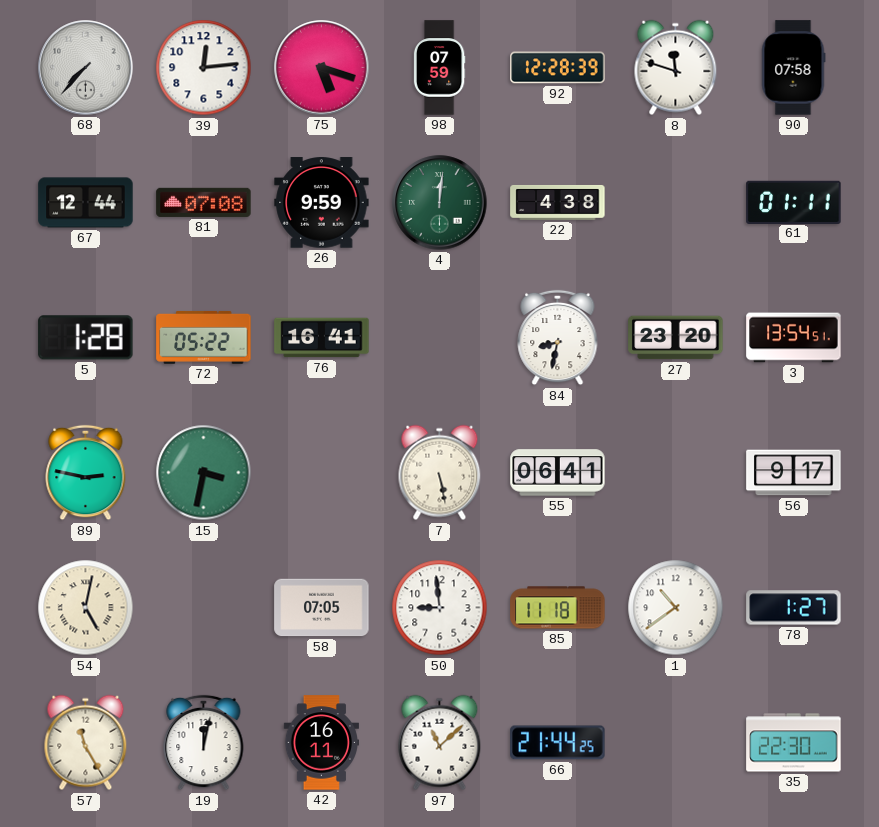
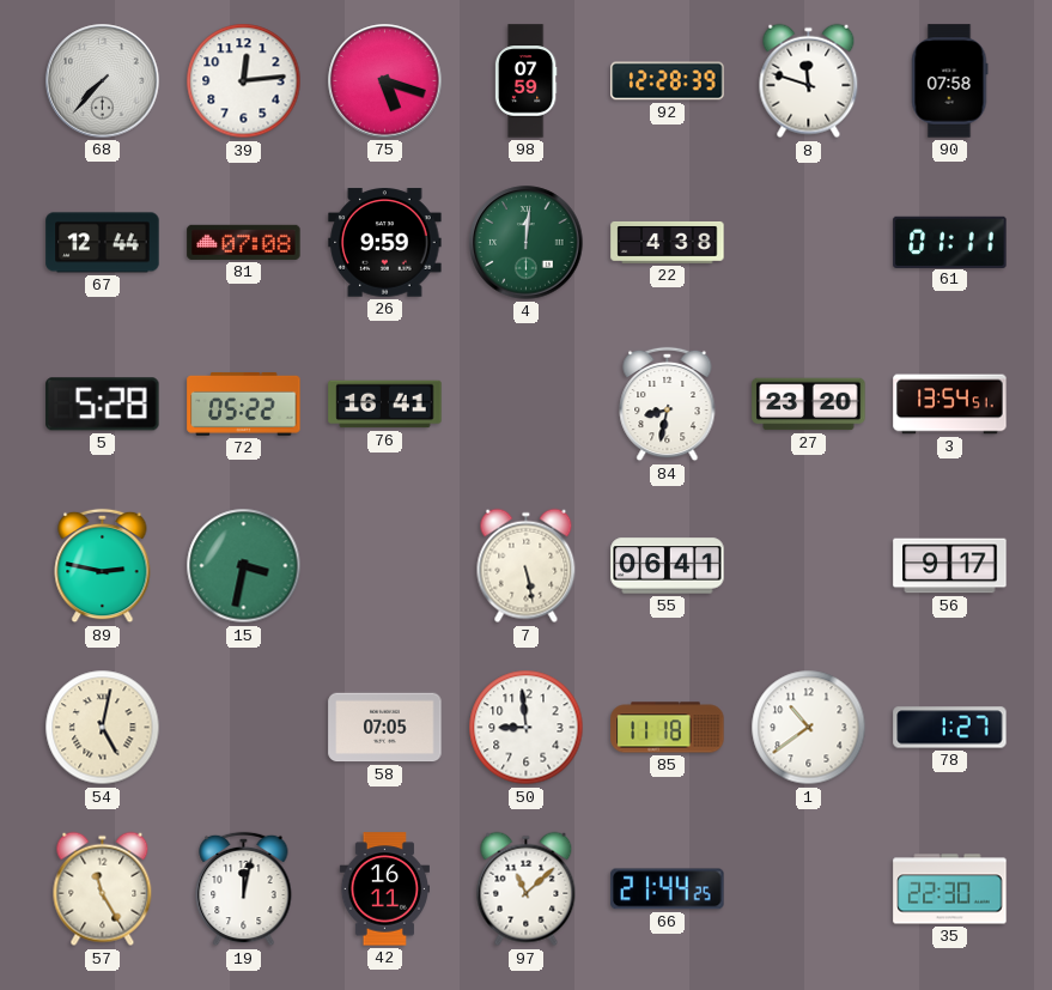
5: 1:28 -> 5:28
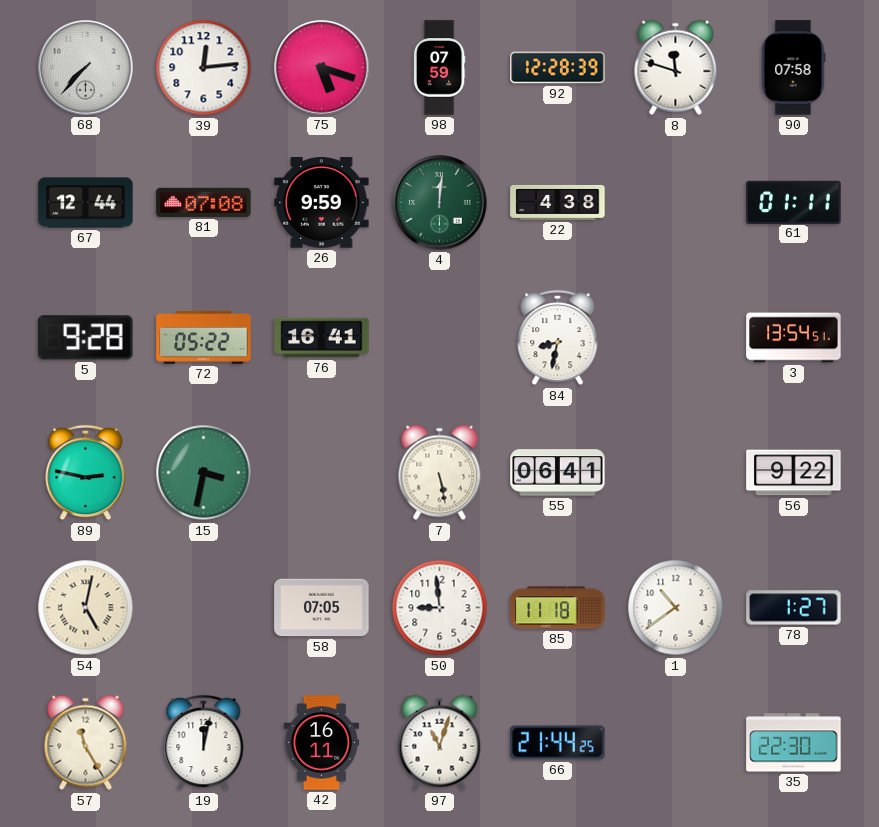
5: 5:28 -> 9:28
27: 23:20 -> none
56: 9:17 -> 9:22
97: 11:08 -> 11:03
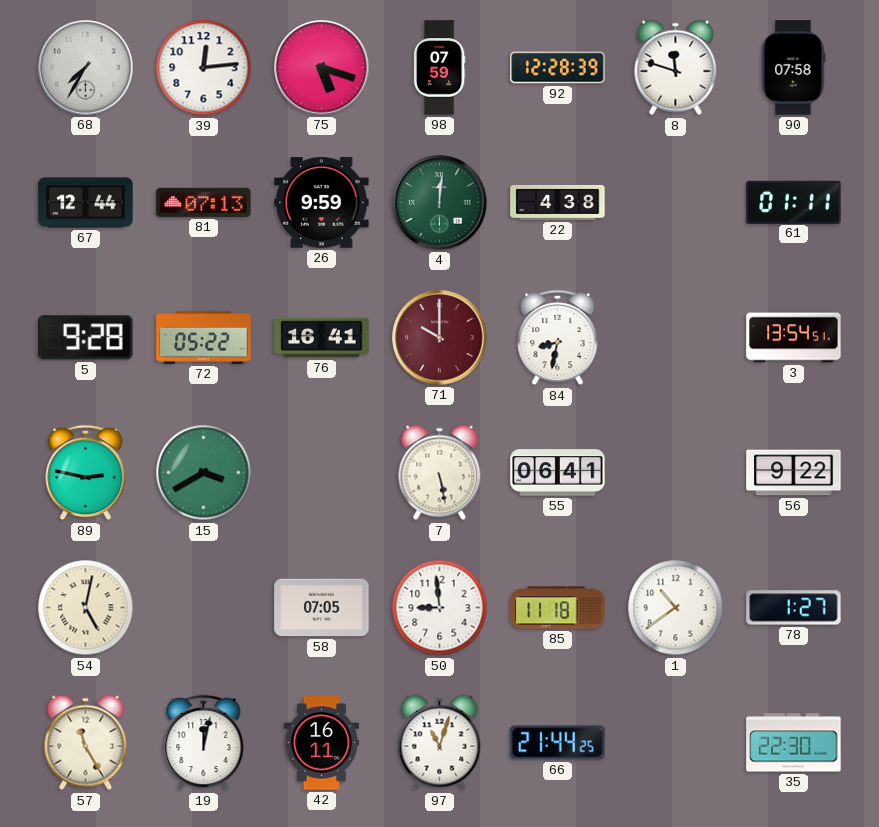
68: 7:37 -> 7:35
81: 07:08 -> 07:13
71: none -> 10:00
15: 3:32 -> 3:40
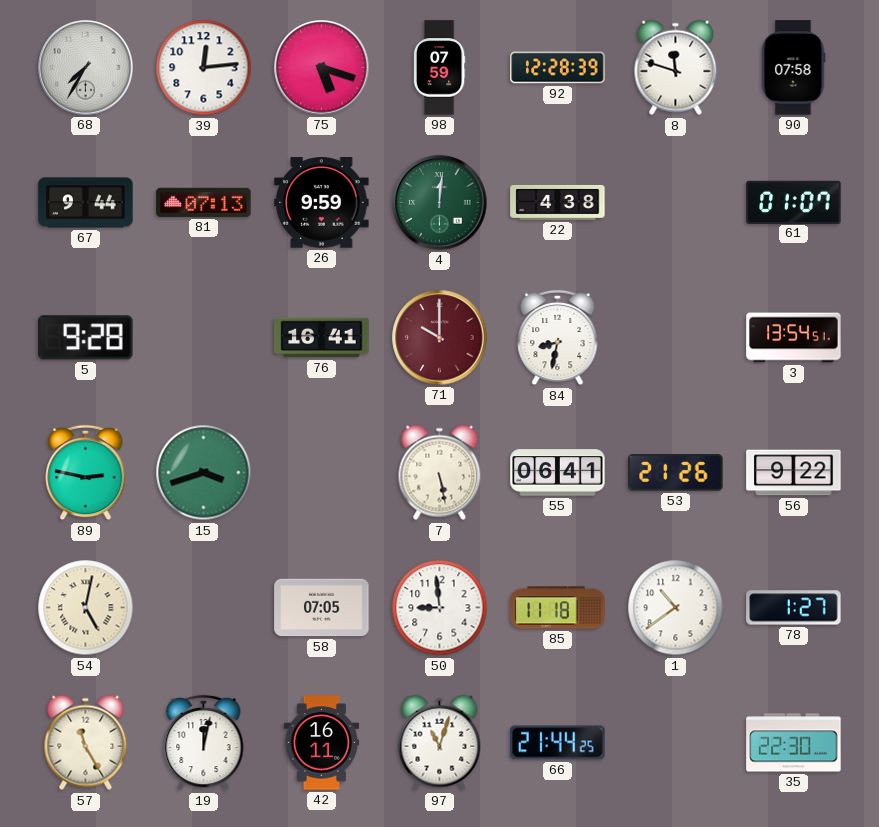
67: 12:44 -> 9:44
61: 01:11 -> 01:07
72: 05:22 -> none
15: 3:40 -> 3:42
53: none -> 21:26
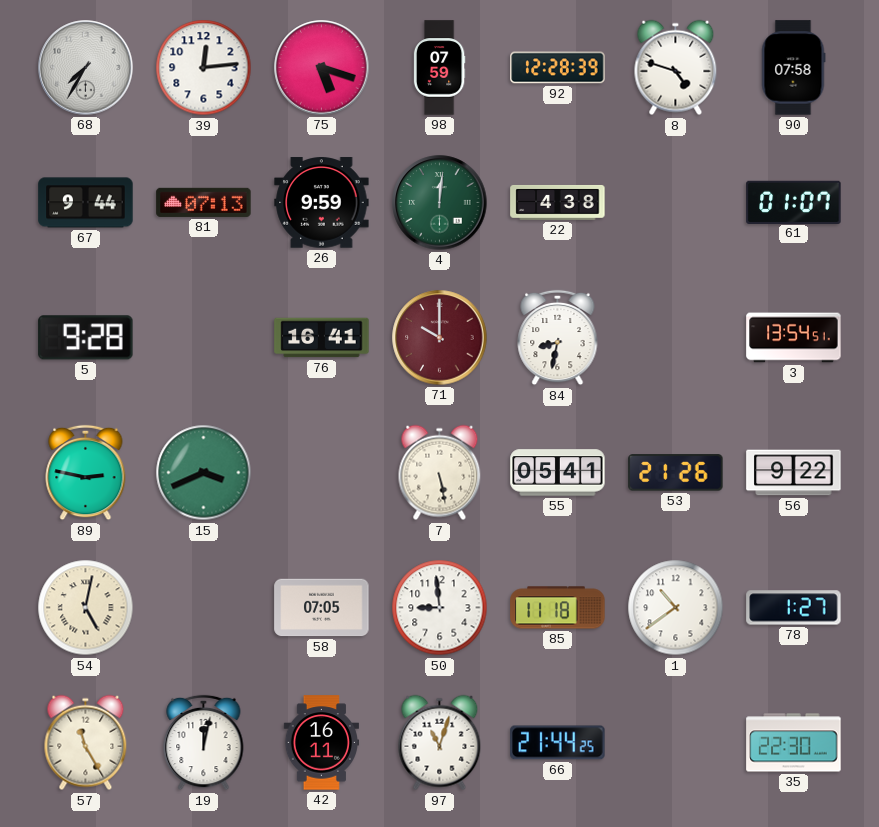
8: 11:48 -> 4:48
15: 3:42 -> 3:41
55: 06:41 -> 05:41
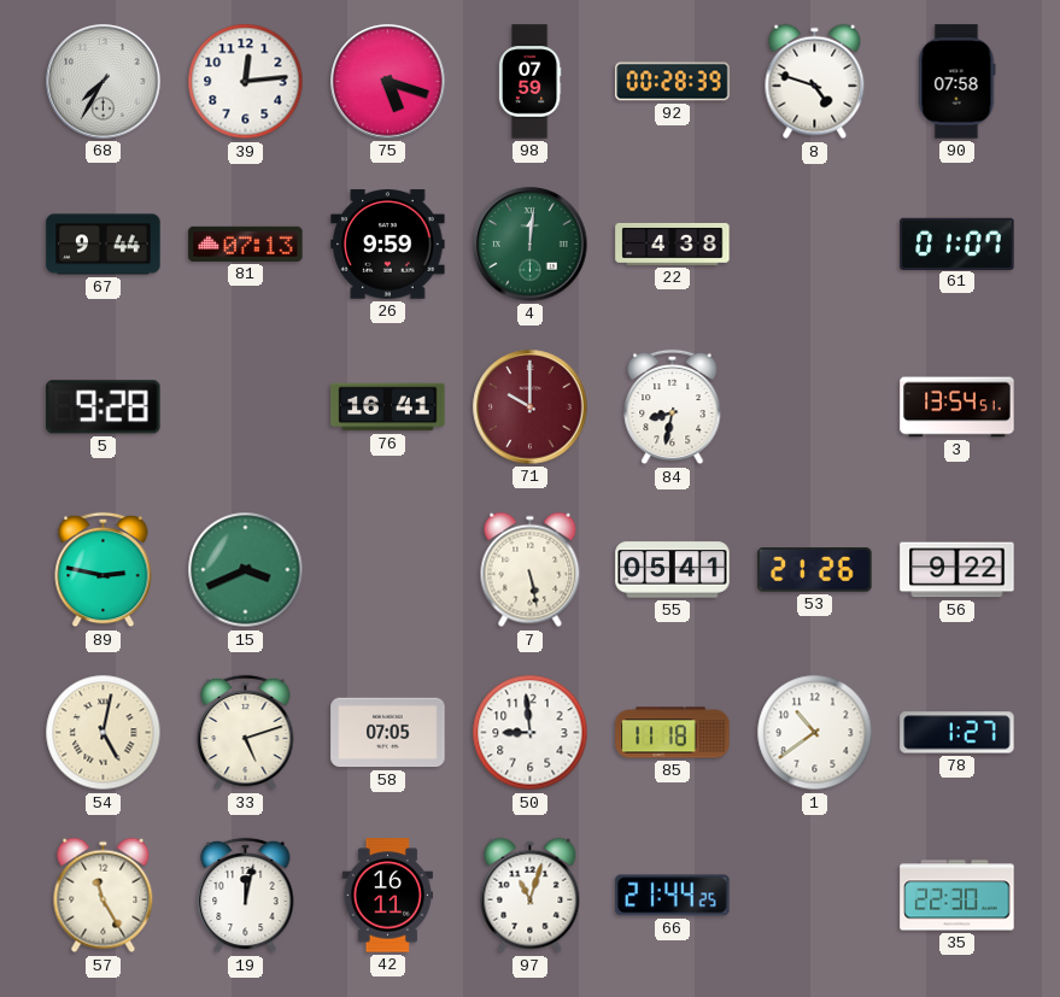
92: 12:28 -> 00:28
33: none -> 5:12
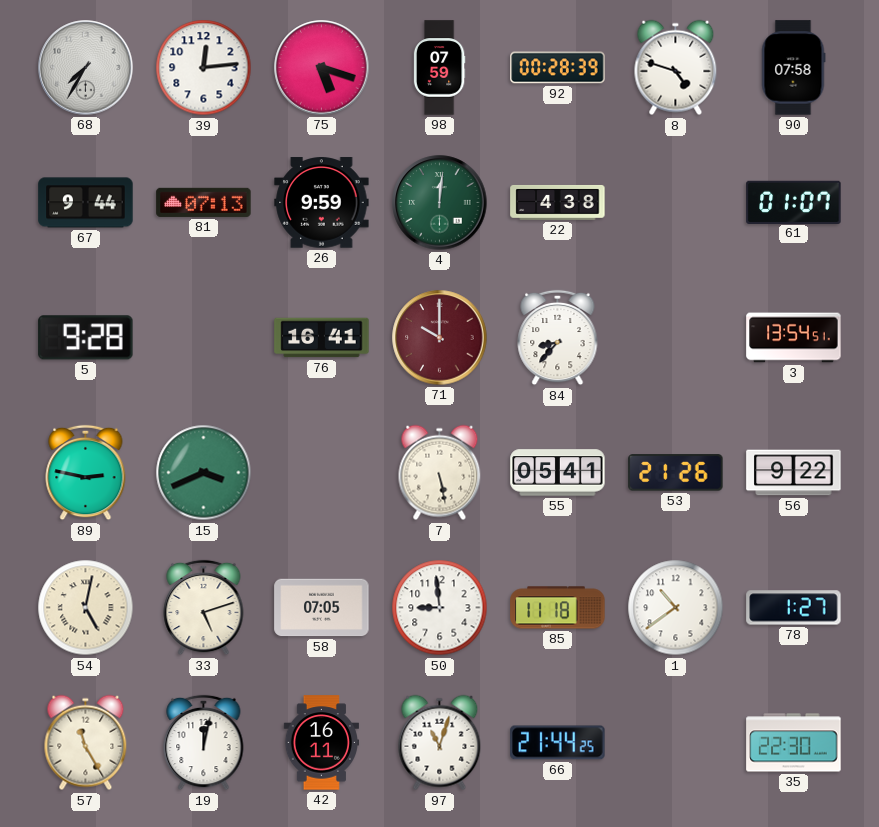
84: 8:32 -> 8:37
